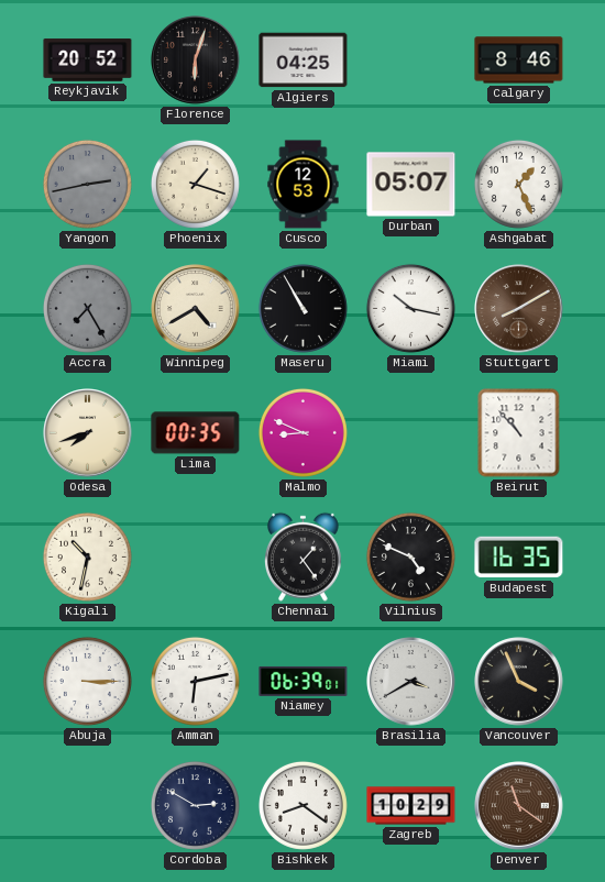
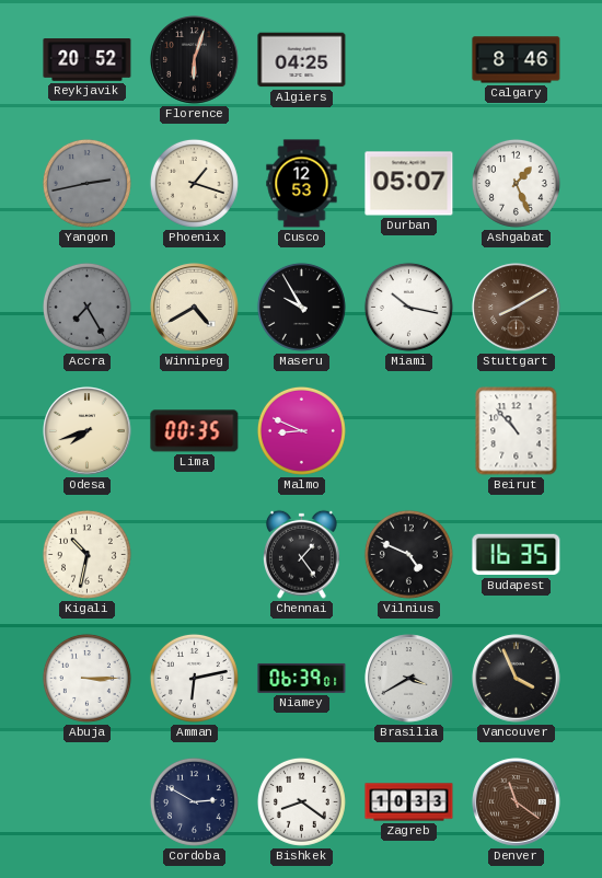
Maseru: 10:55 -> 9:55
Zagreb: 10:29 -> 10:33
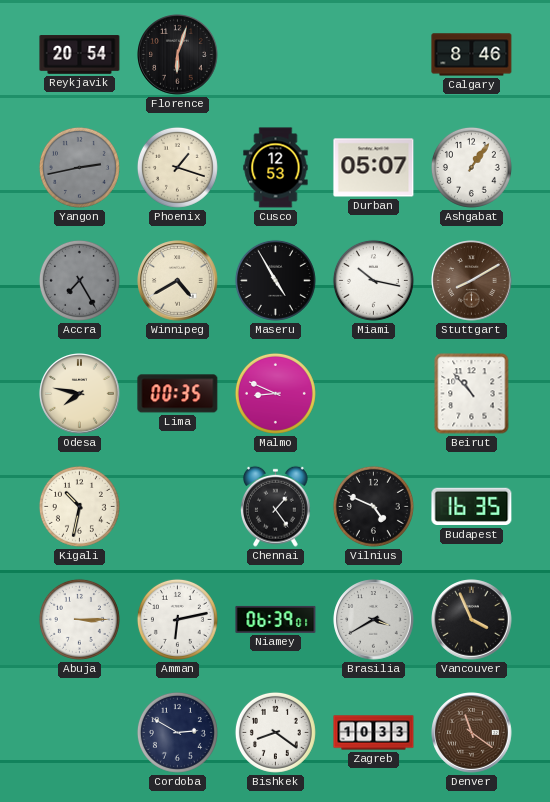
Reykjavik: 20:52 -> 20:54
Algiers: 04:25 -> none
Ashgabat: 1:26 -> 1:06
Maseru: 9:55 -> 4:55
Odesa: 7:42 -> 7:47
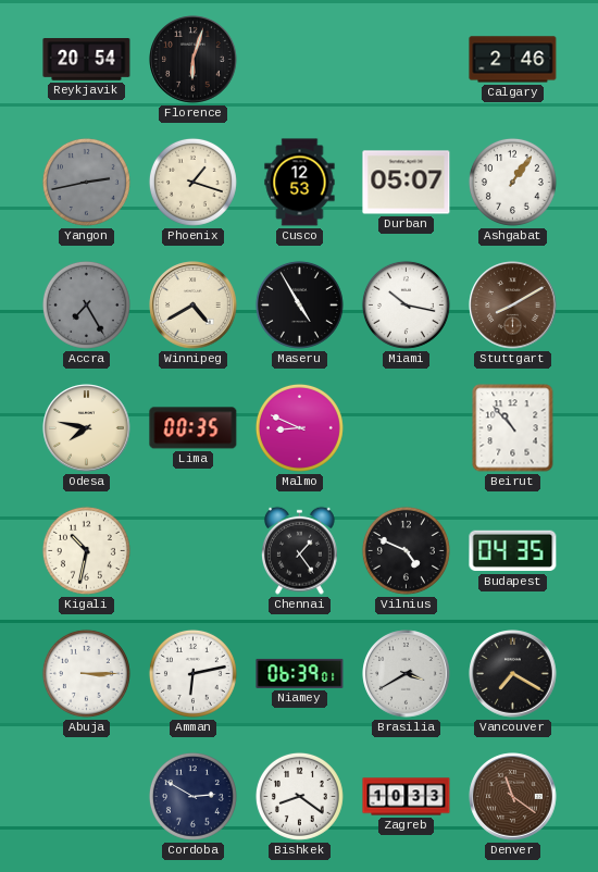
Calgary: 8:46 -> 2:46
Budapest: 16:35 -> 04:35
Vancouver: 3:56 -> 7:20
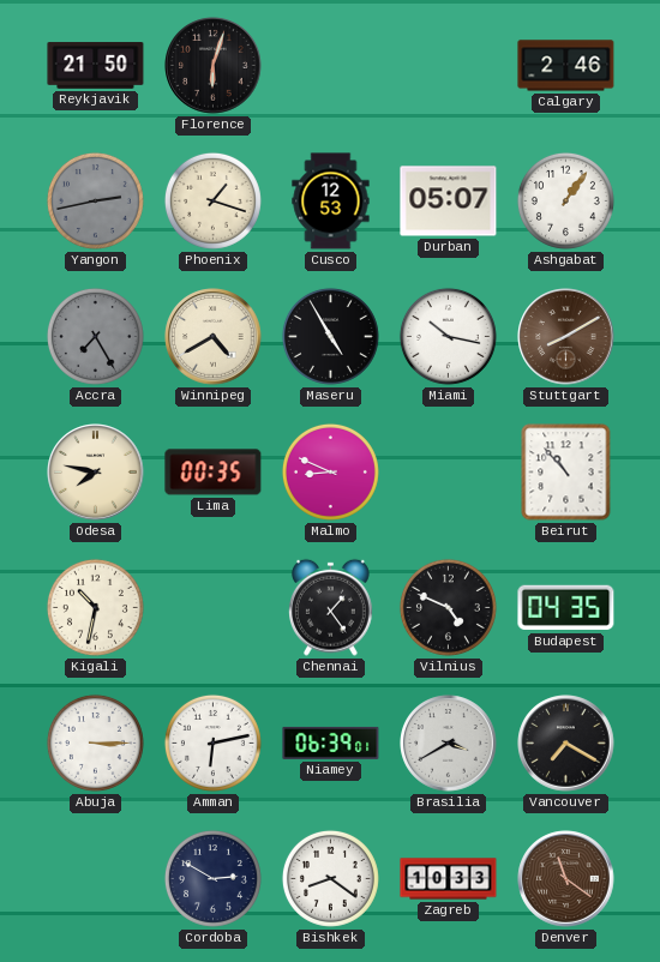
Reykjavik: 20:54 -> 21:50
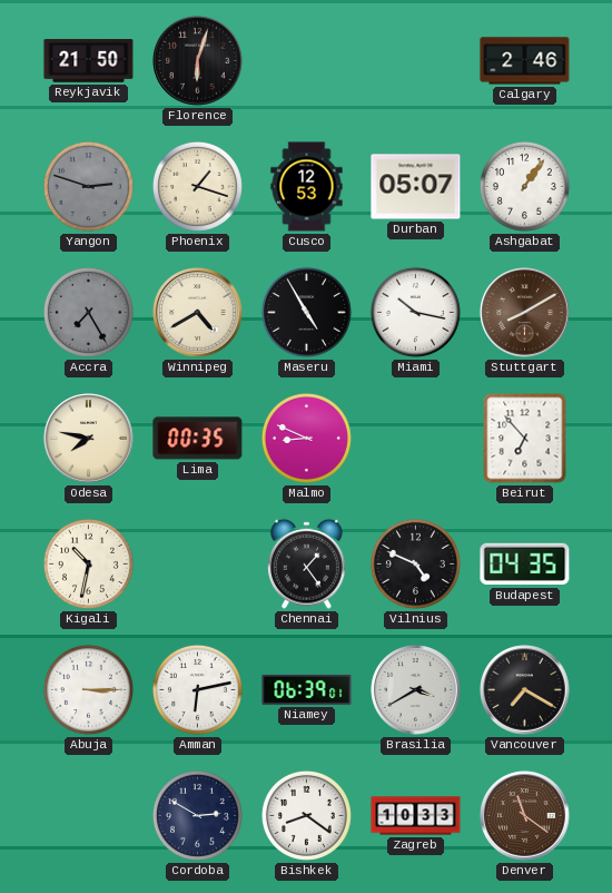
Yangon: 2:43 -> 2:48
Beirut: 10:53 -> 6:53
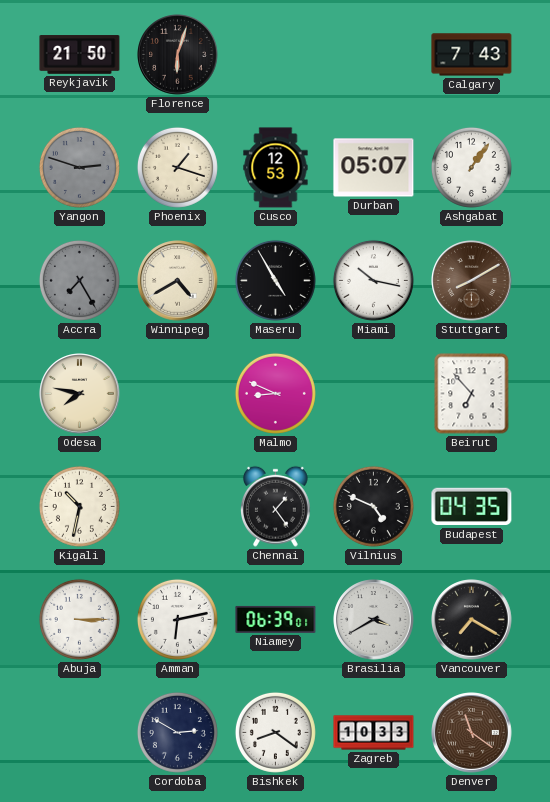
Calgary: 2:46 -> 7:43
Lima: 00:35 -> none
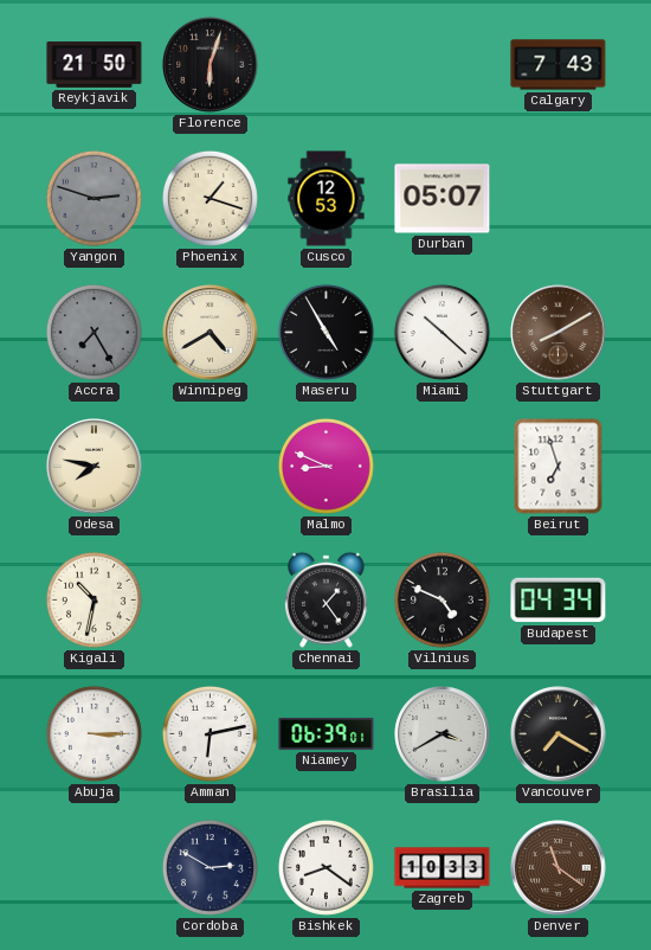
Ashgabat: 1:06 -> none
Miami: 10:17 -> 10:22
Beirut: 6:53 -> 6:57
Budapest: 04:35 -> 04:34
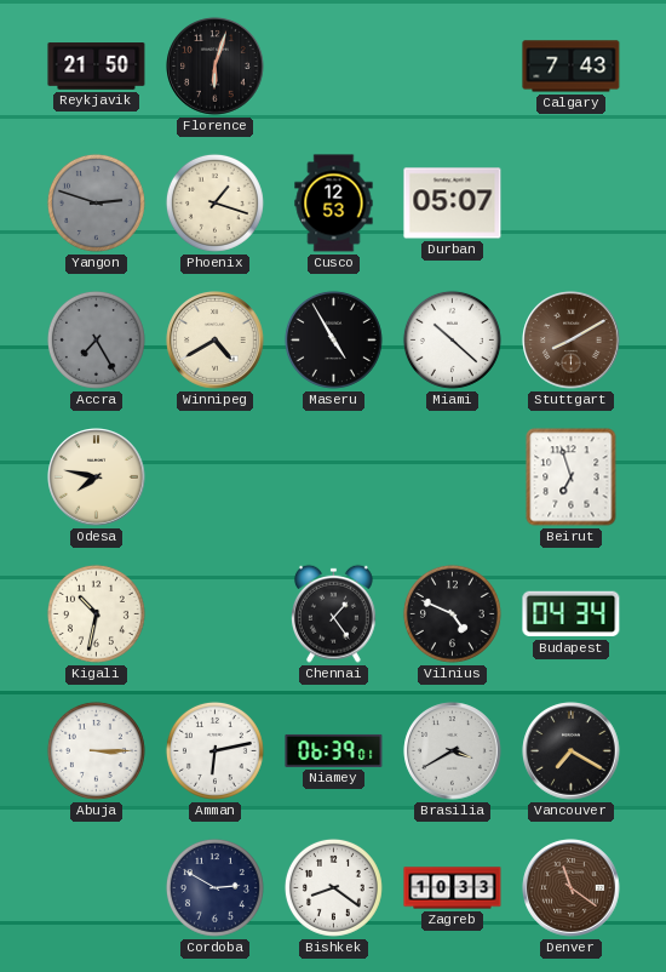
Malmo: 8:49 -> none
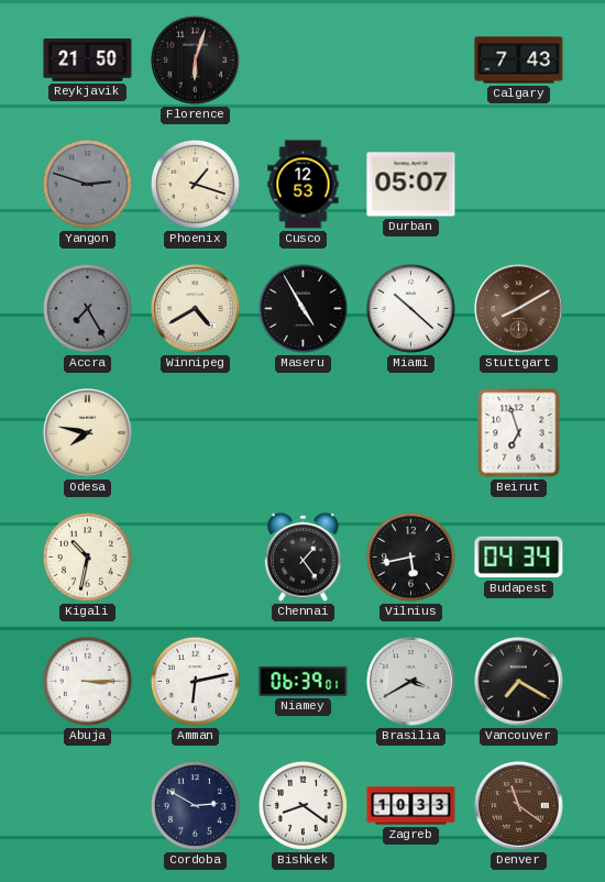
Vilnius: 4:49 -> 5:43
